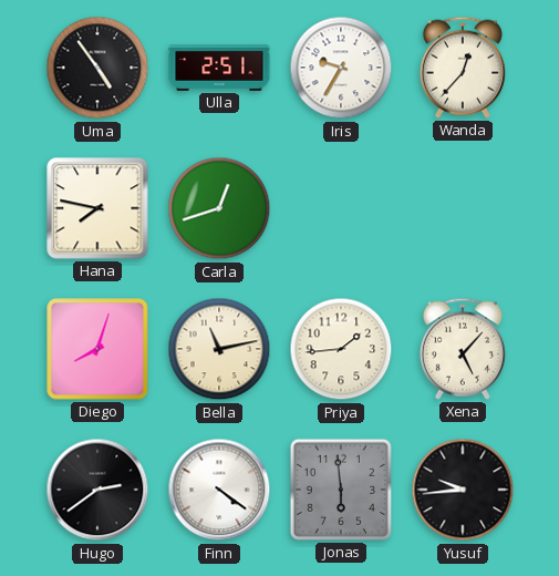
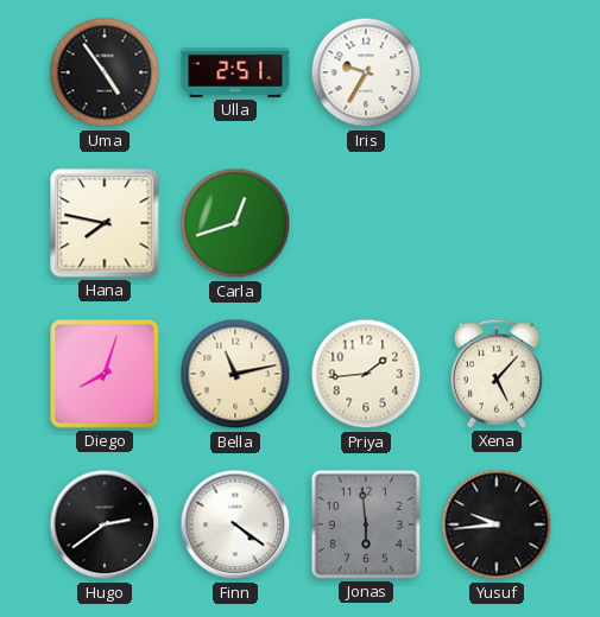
Wanda: 12:37 -> none
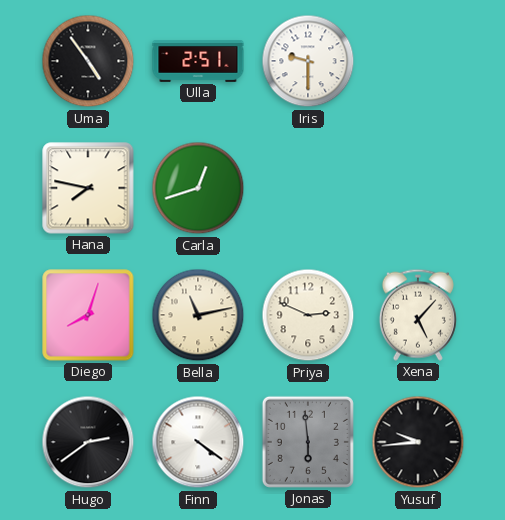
Iris: 9:35 -> 9:30
Priya: 1:44 -> 2:49
